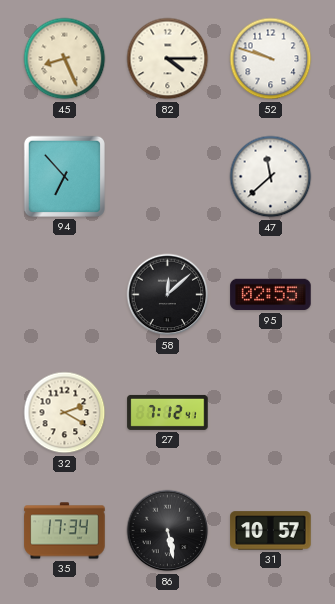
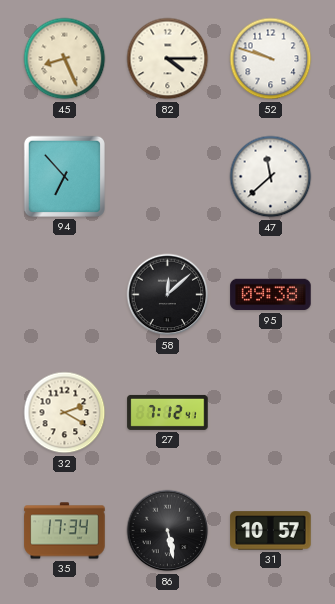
95: 02:55 -> 09:38
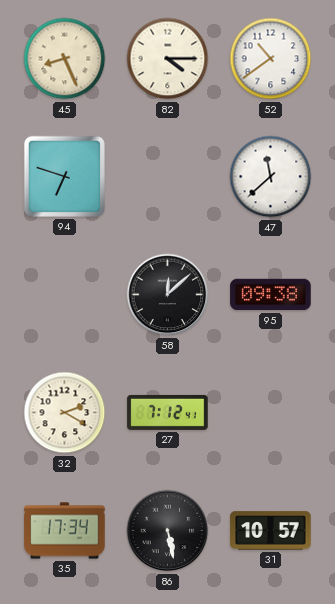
52: 9:48 -> 10:39
94: 6:53 -> 6:48
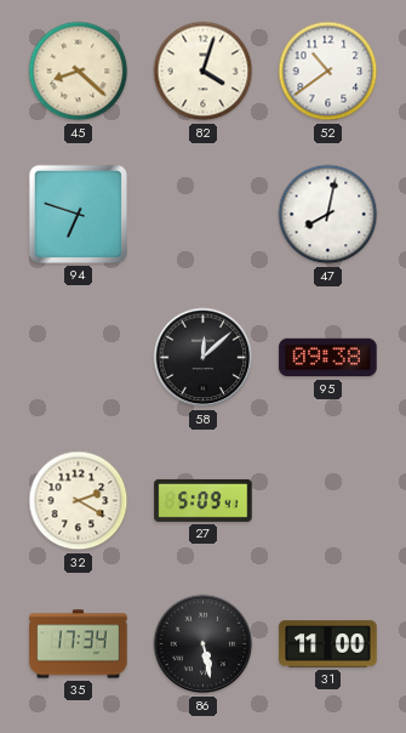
45: 8:26 -> 8:22
82: 4:15 -> 4:03
47: 11:38 -> 8:02
27: 7:12 -> 5:09
31: 10:57 -> 11:00
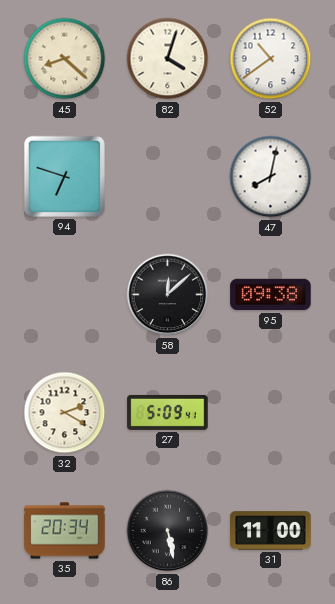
35: 17:34 -> 20:34
